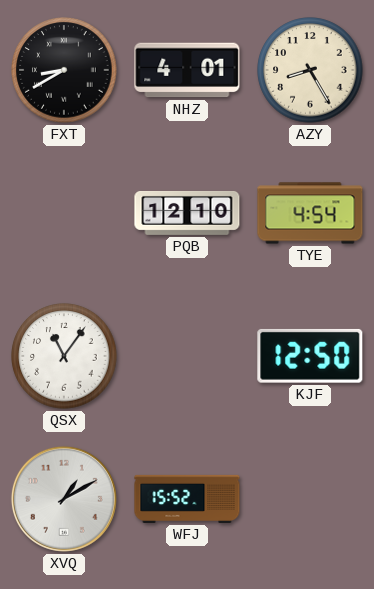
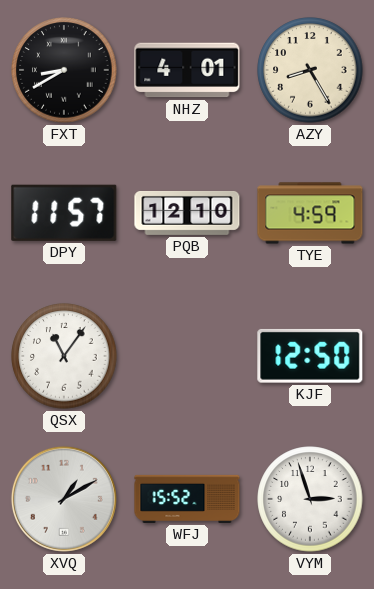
DPY: none -> 11:57
TYE: 4:54 -> 4:59
VYM: none -> 2:57
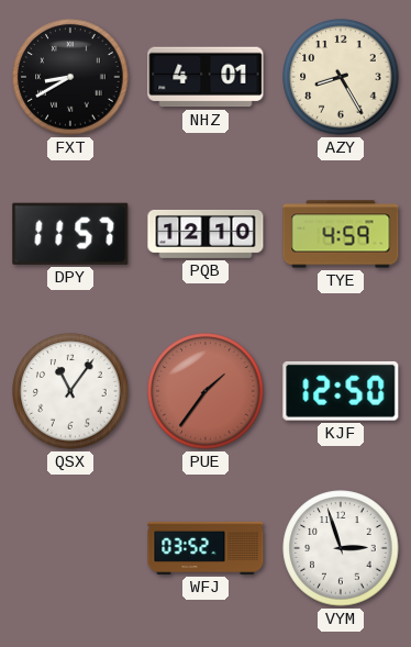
PUE: none -> 1:36
XVQ: 1:10 -> none
WFJ: 15:52 -> 03:52
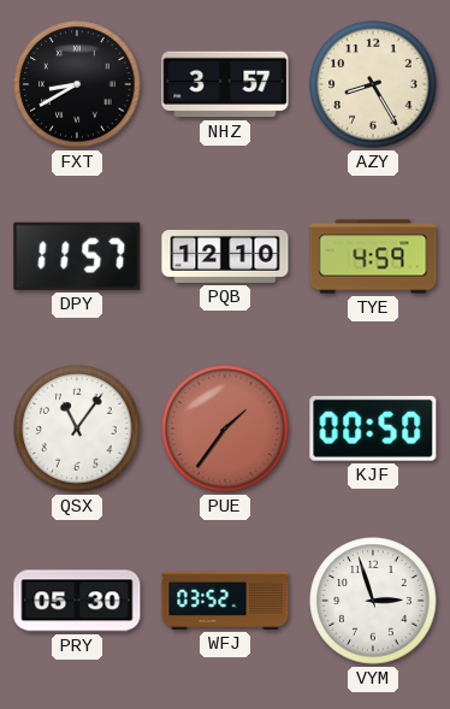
NHZ: 4:01 -> 3:57
KJF: 12:50 -> 00:50
PRY: none -> 05:30
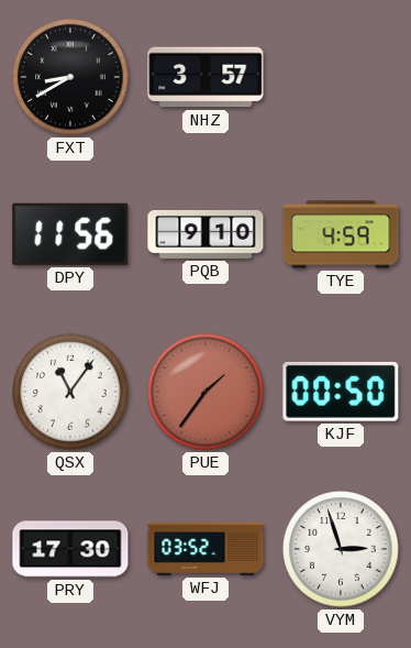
AZY: 8:25 -> none
DPY: 11:57 -> 11:56
PQB: 12:10 -> 9:10
PRY: 05:30 -> 17:30
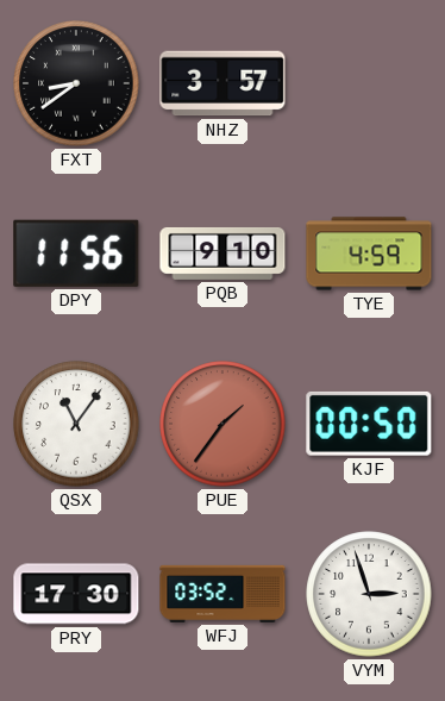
FXT: 8:40 -> 8:39
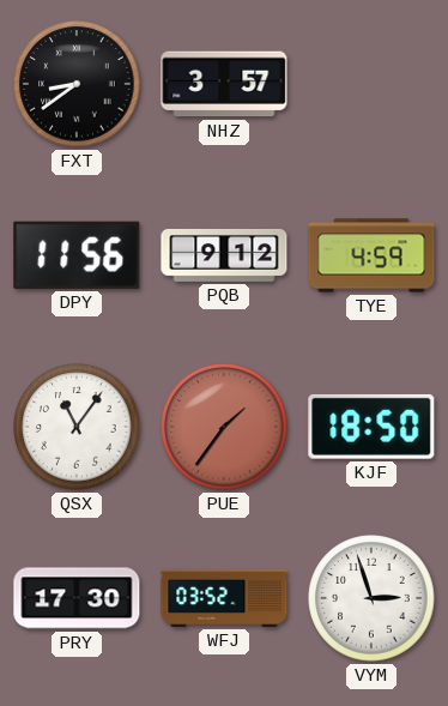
PQB: 9:10 -> 9:12
KJF: 00:50 -> 18:50
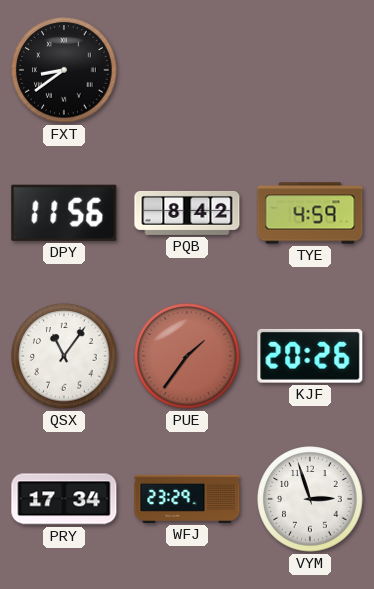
NHZ: 3:57 -> none
PQB: 9:12 -> 8:42
KJF: 18:50 -> 20:26
PRY: 17:30 -> 17:34
WFJ: 03:52 -> 23:29
